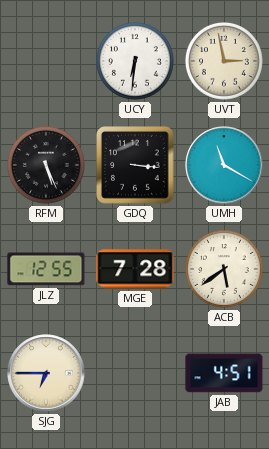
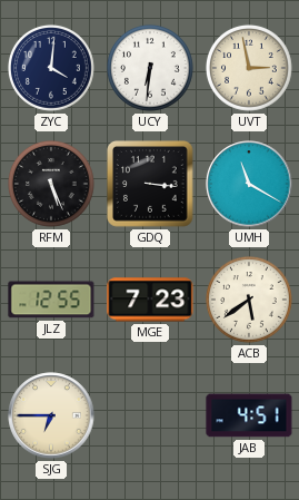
ZYC: none -> 4:01
MGE: 7:28 -> 7:23
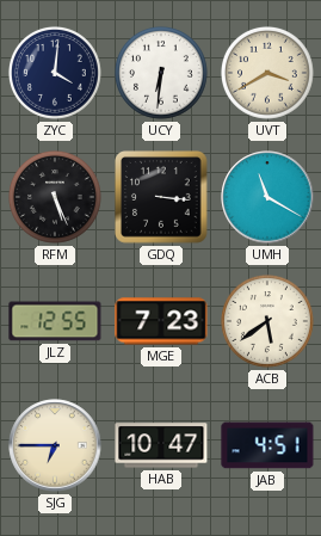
UVT: 2:58 -> 3:40
HAB: none -> 10:47
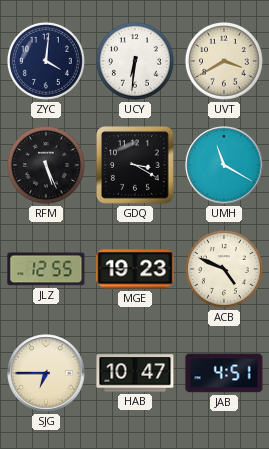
GDQ: 3:16 -> 3:20
MGE: 7:23 -> 19:23
ACB: 5:39 -> 4:49
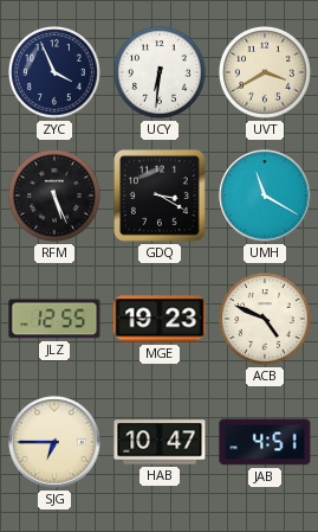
ZYC: 4:01 -> 3:56
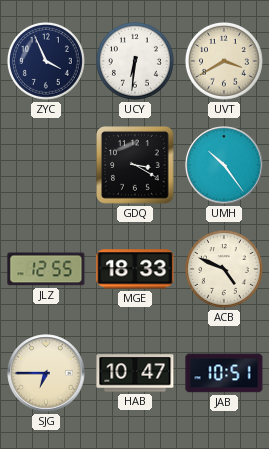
RFM: 5:26 -> none
UMH: 11:20 -> 10:24
MGE: 19:23 -> 18:33
JAB: 4:51 -> 10:51
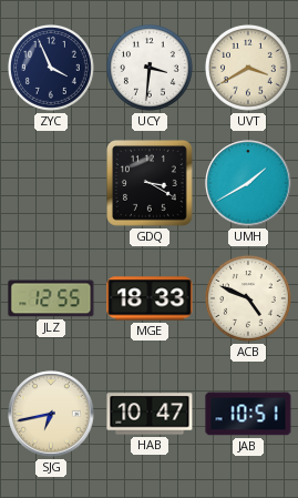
UCY: 6:31 -> 3:31
UMH: 10:24 -> 1:40
SJG: 6:45 -> 6:43
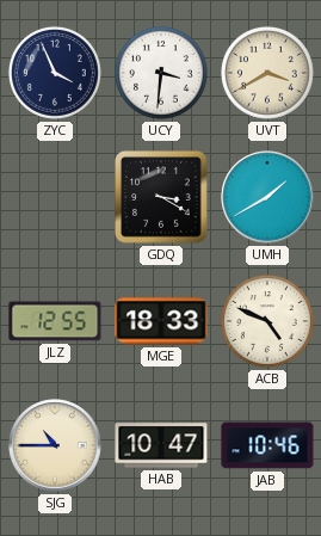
SJG: 6:43 -> 10:45
JAB: 10:51 -> 10:46
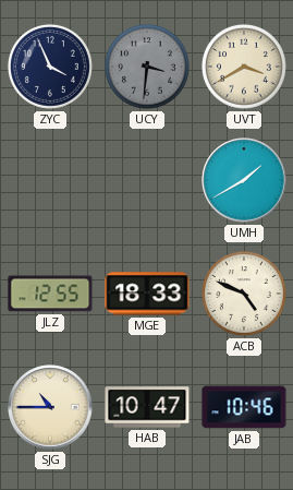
UCY dial: white -> grey
GDQ: 3:20 -> none
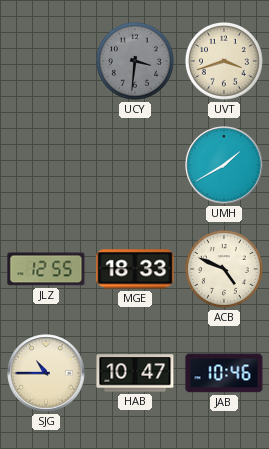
ZYC: 3:56 -> none
UVT: 3:40 -> 3:42
